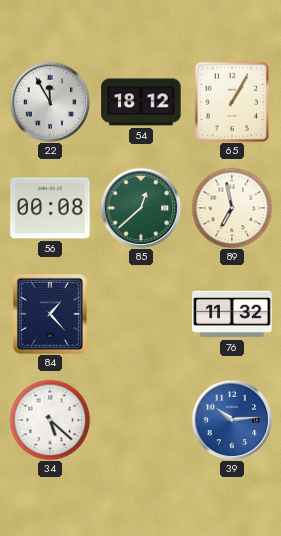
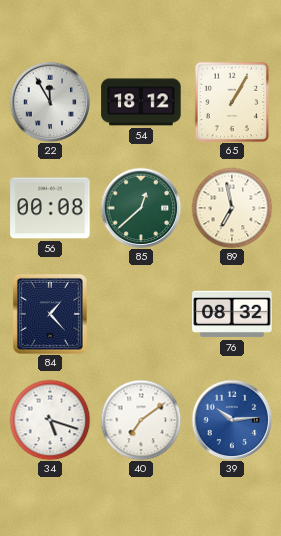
76: 11:32 -> 08:32
34: 5:22 -> 5:18
40: none -> 7:09
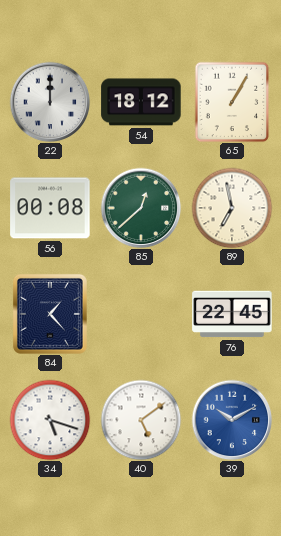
22: 11:55 -> 12:00
76: 08:32 -> 22:45
40: 7:09 -> 5:09
39: 10:14 -> 10:10
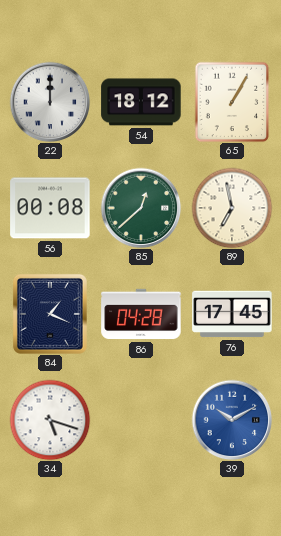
84: 1:23 -> 1:19
86: none -> 04:28
76: 22:45 -> 17:45
40: 5:09 -> none
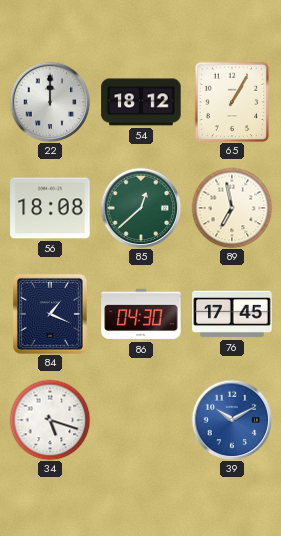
56: 00:08 -> 18:08
86: 04:28 -> 04:30
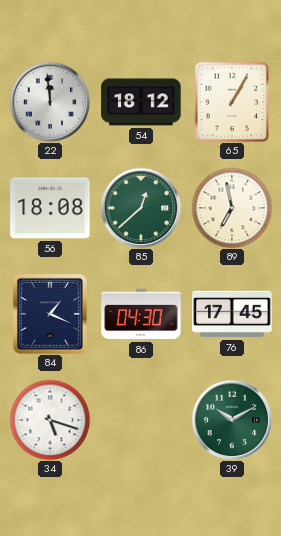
22: 12:00 -> 11:59
39 dial: blue -> green
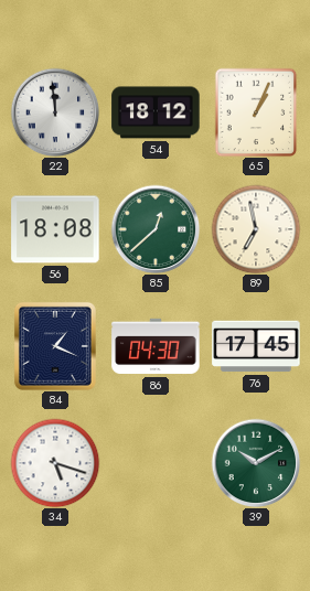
65: 1:05 -> 1:04
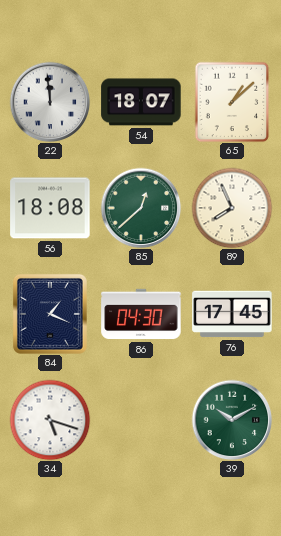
54: 18:12 -> 18:07
65: 1:04 -> 1:08
89: 6:58 -> 7:56
